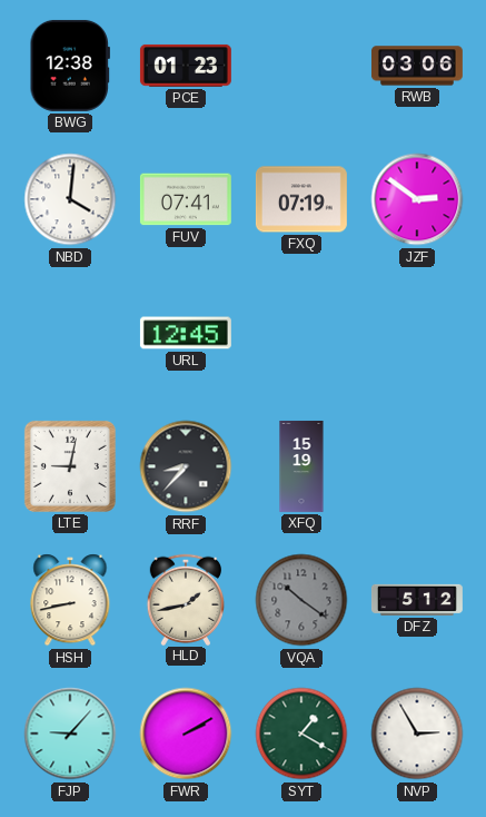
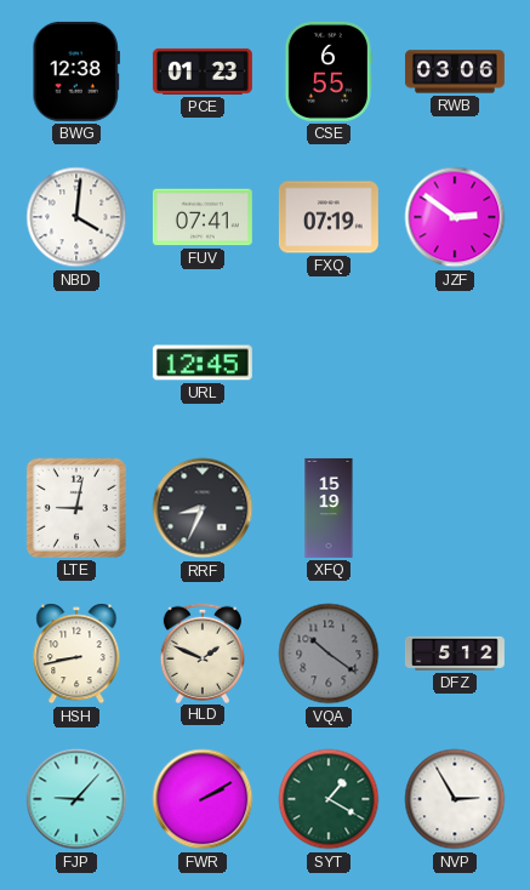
CSE: none -> 6:55
RRF: 8:37 -> 8:34
HLD: 1:43 -> 1:49
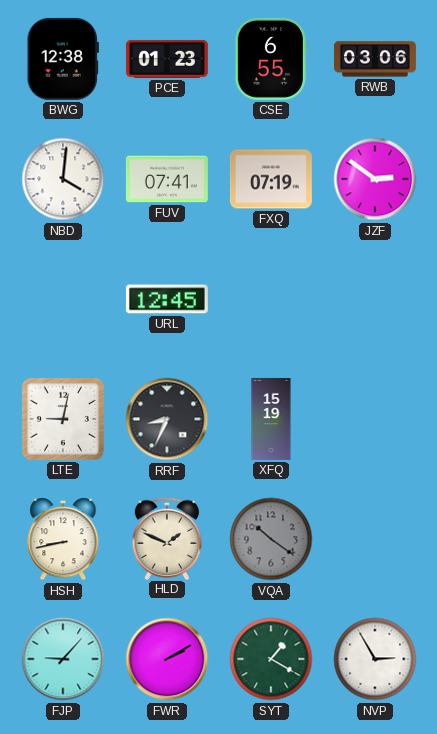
DFZ: 5:12 -> none
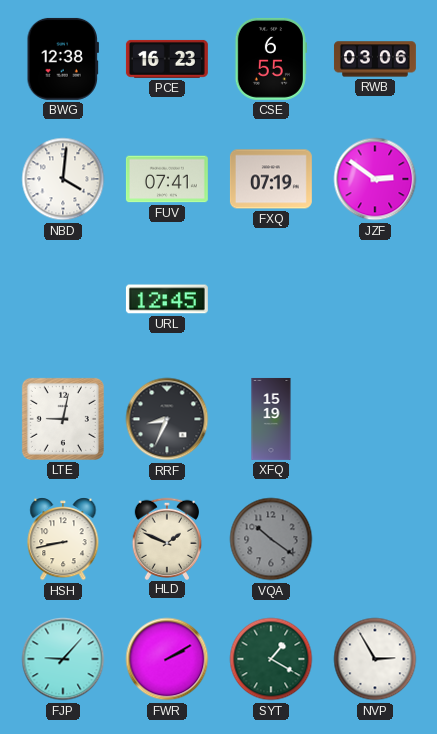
PCE: 01:23 -> 16:23
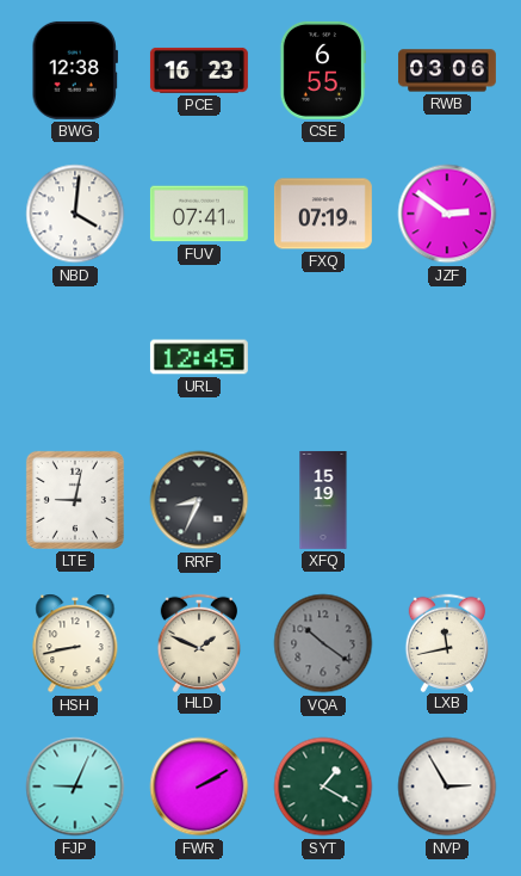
LXB: none -> 11:43
FJP: 9:07 -> 9:04
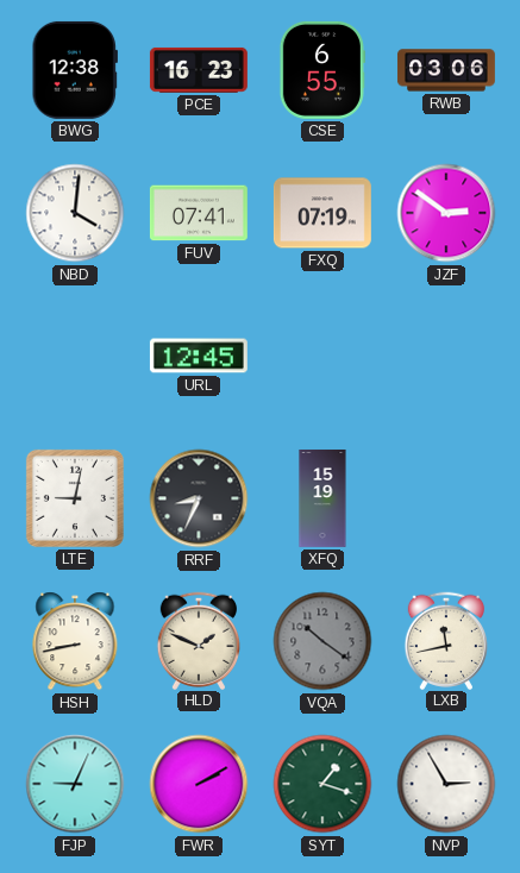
SYT: 1:20 -> 1:18
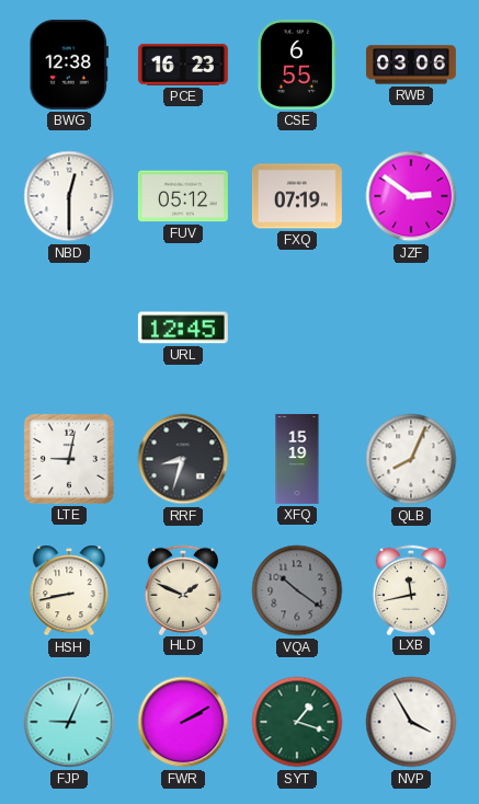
NBD: 4:01 -> 12:30
FUV: 07:41 -> 05:12
RRF: 8:34 -> 8:33
QLB: none -> 8:04
NVP: 2:55 -> 3:55
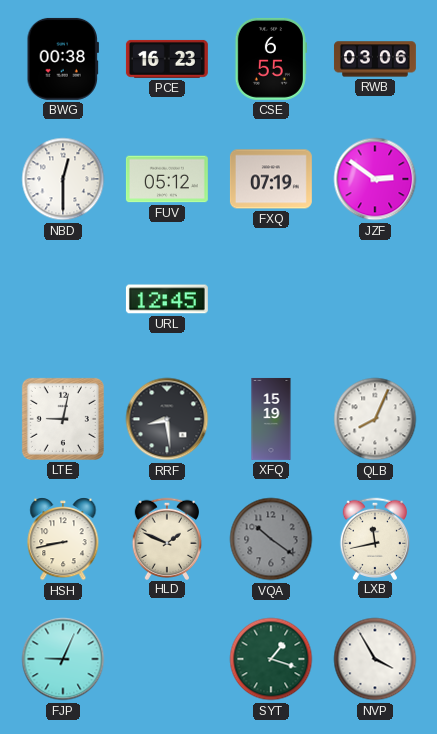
BWG: 12:38 -> 00:38
RRF: 8:33 -> 8:29
FWR: 2:10 -> none
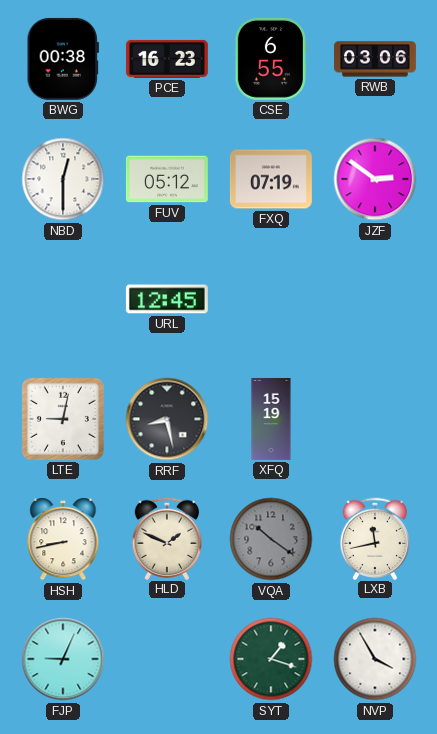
RRF: 8:29 -> 8:28
QLB: 8:04 -> none
